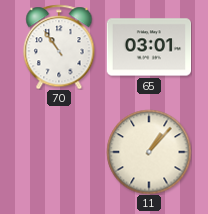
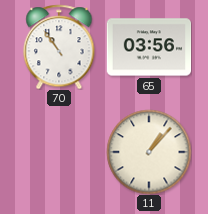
65: 03:01 -> 03:56
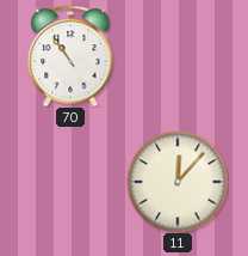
65: 03:56 -> none
11: 1:07 -> 12:07
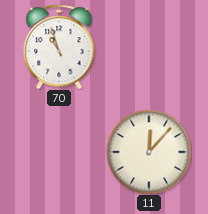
70: 10:54 -> 10:57
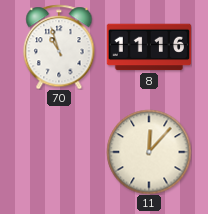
8: none -> 11:16
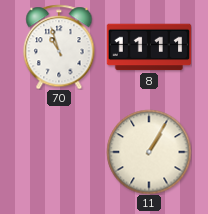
8: 11:16 -> 11:11
11: 12:07 -> 1:05
